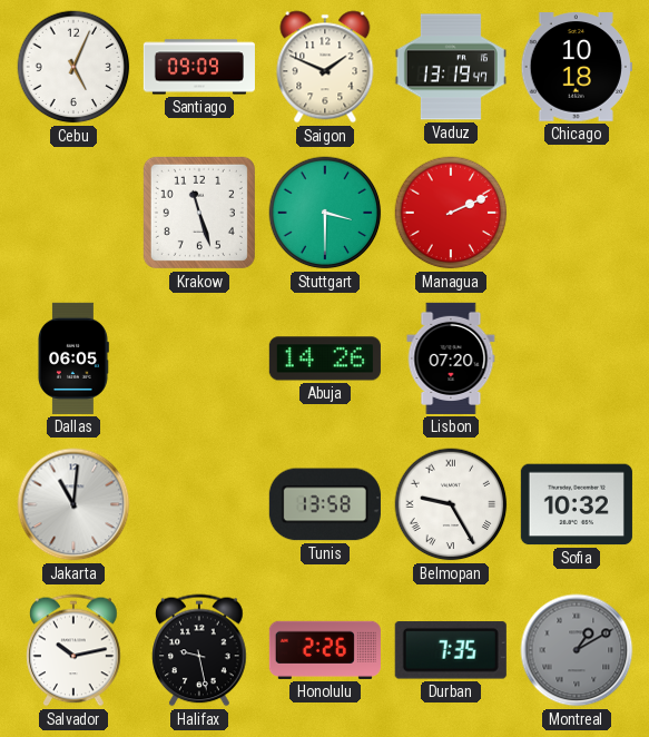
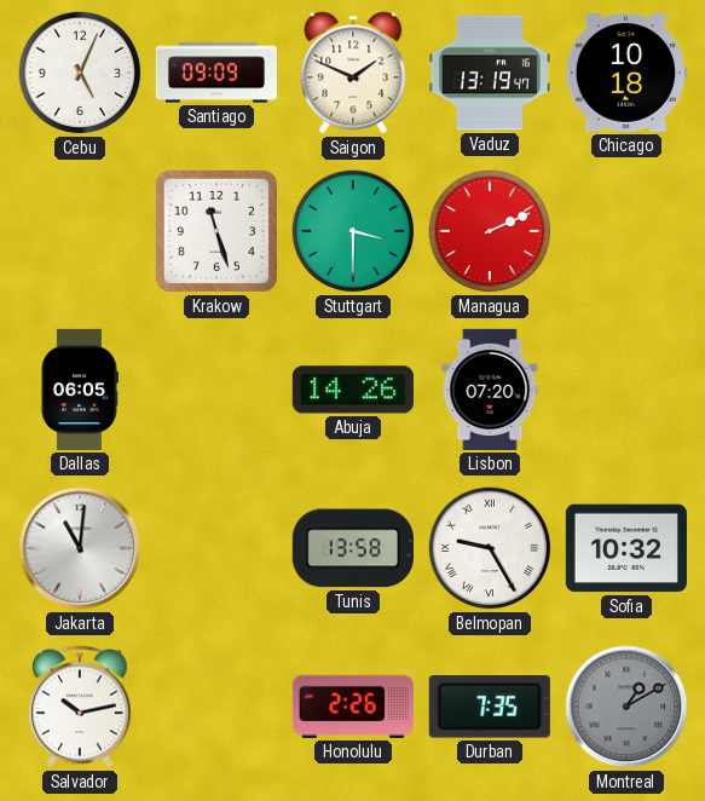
Halifax: 9:28 -> none
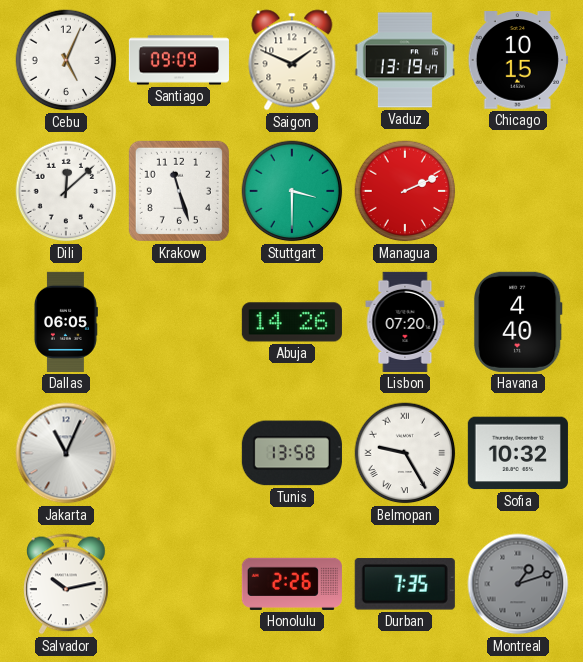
Chicago: 10:18 -> 10:15
Dili: none -> 12:08
Havana: none -> 4:40
Jakarta: 11:01 -> 11:04
Montreal: 1:10 -> 1:12
